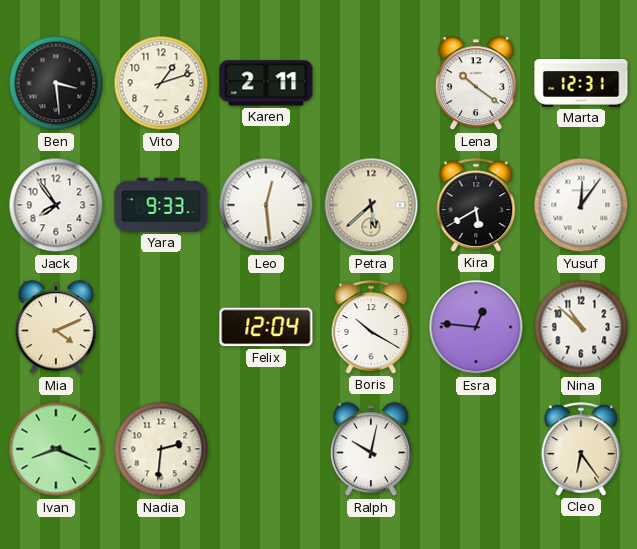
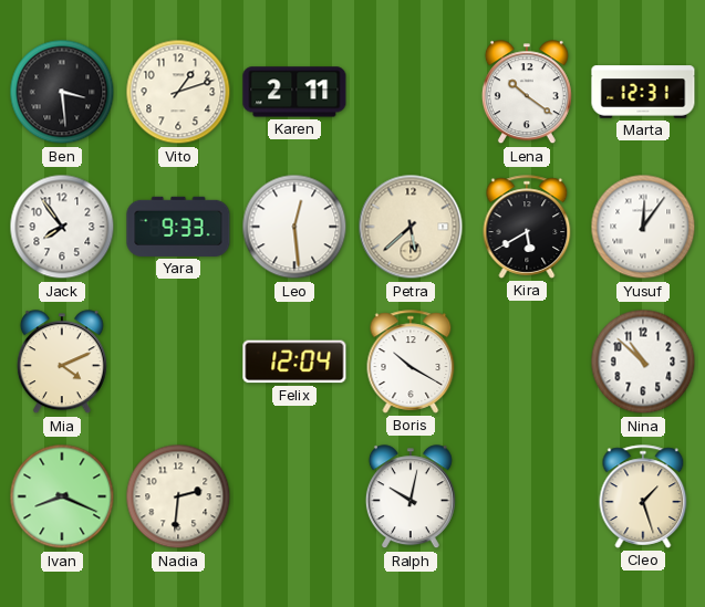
Esra: 12:46 -> none
Cleo: 6:24 -> 1:27
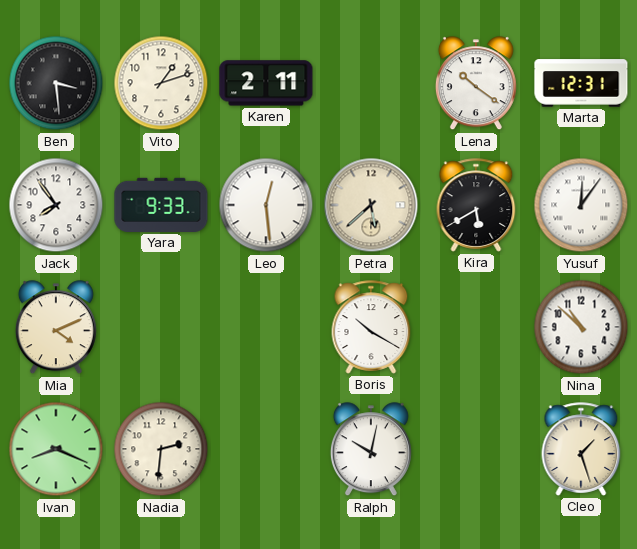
Felix: 12:04 -> none
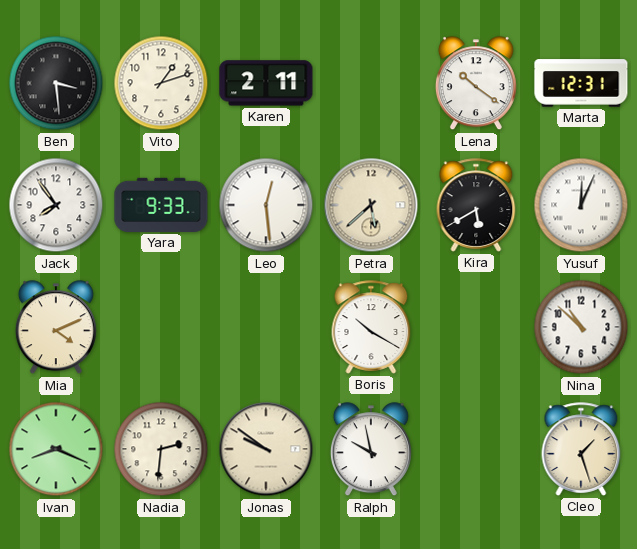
Yusuf: 12:06 -> 12:04
Jonas: none -> 9:51
Ralph: 10:02 -> 9:58
